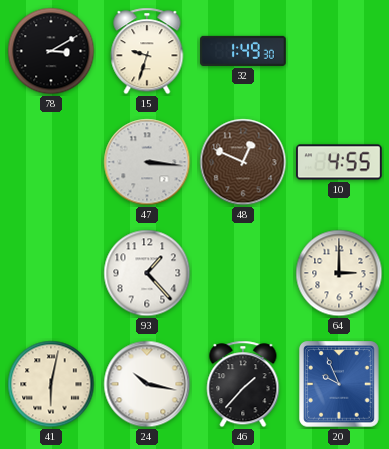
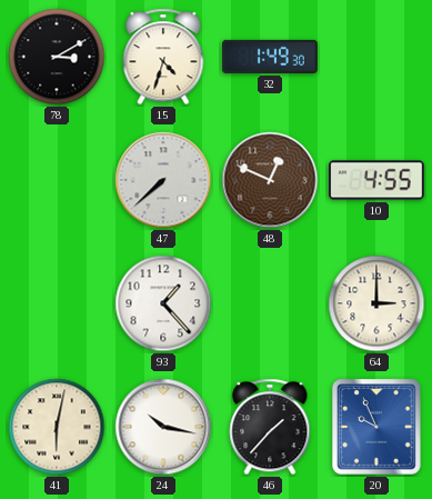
15: 9:33 -> 4:33
47: 3:16 -> 7:38
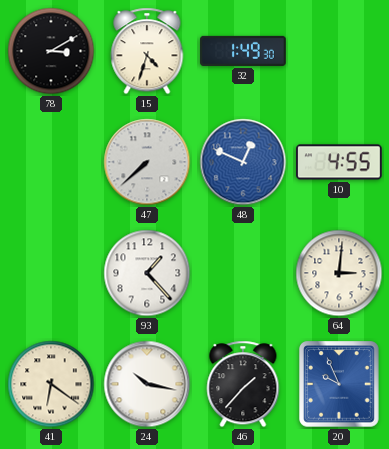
48 dial: brown -> blue
64: 3:00 -> 3:01
41: 6:02 -> 6:21
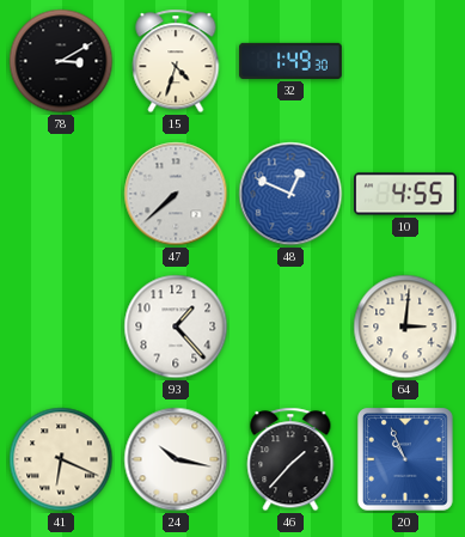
41: 6:21 -> 6:19
20: 9:56 -> 10:56
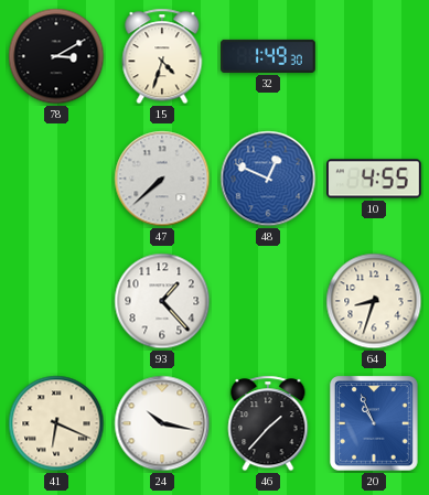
64: 3:01 -> 8:33
